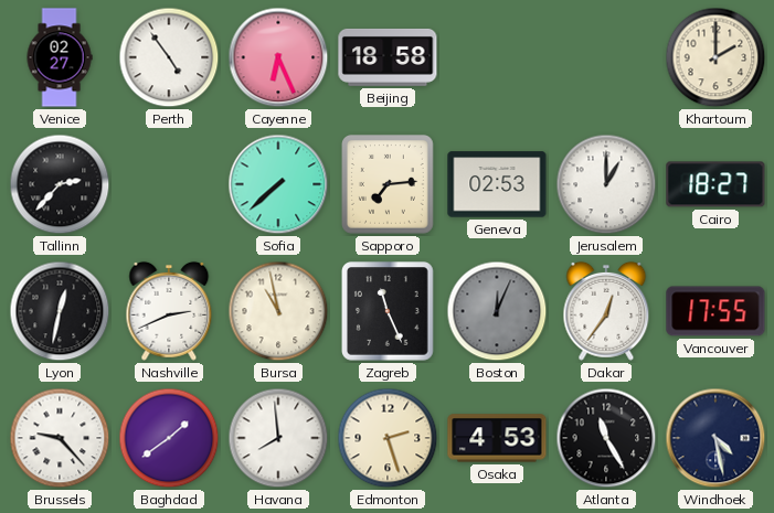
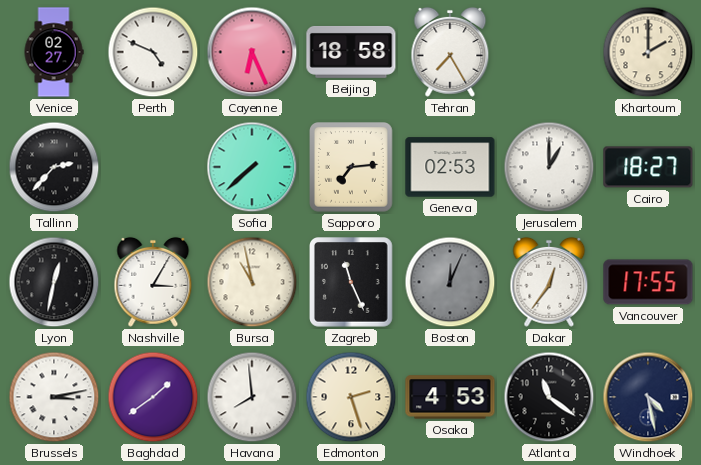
Perth: 4:54 -> 4:49
Tehran: none -> 7:25
Nashville: 2:41 -> 3:05
Brussels: 9:23 -> 3:13
Atlanta: 11:25 -> 11:21
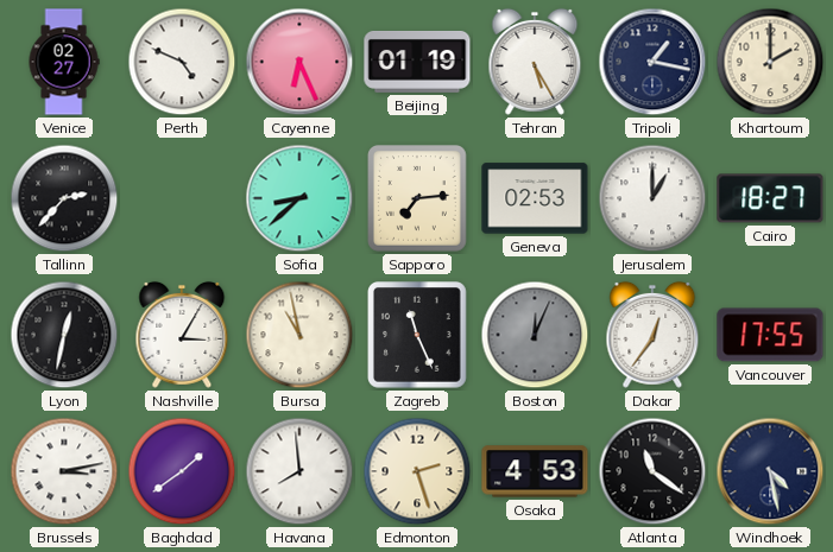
Beijing: 18:58 -> 01:19
Tehran: 7:25 -> 5:25
Tripoli: none -> 1:17
Sofia: 7:38 -> 8:38
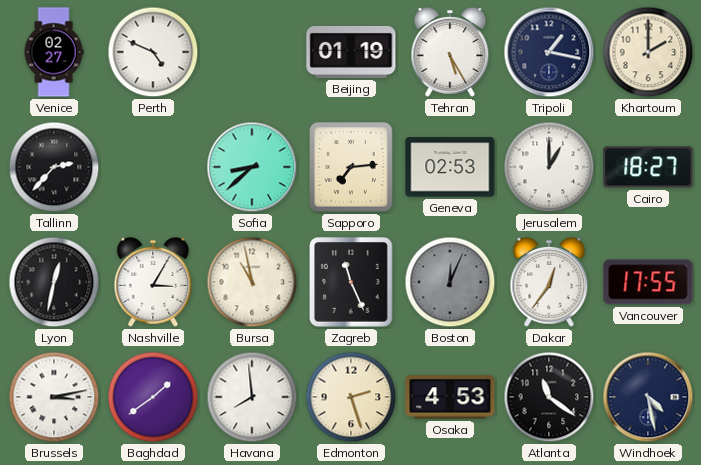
Cayenne: 6:26 -> none
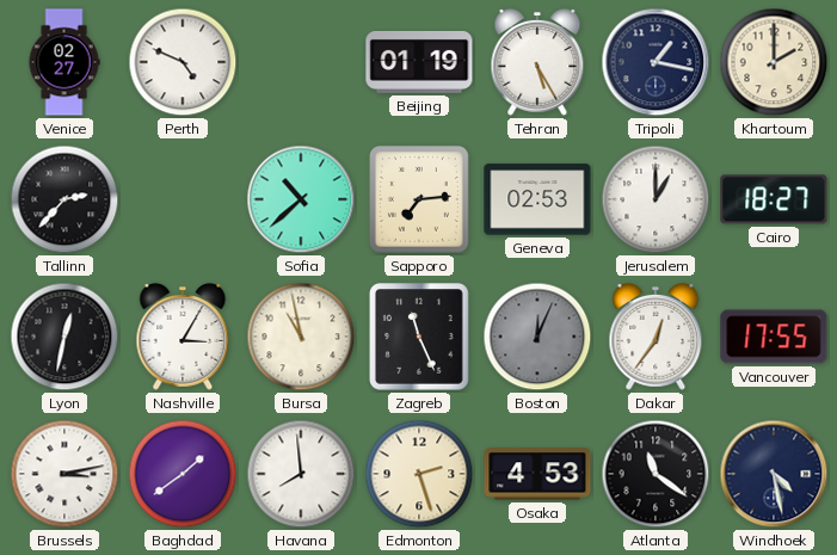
Sofia: 8:38 -> 10:38
